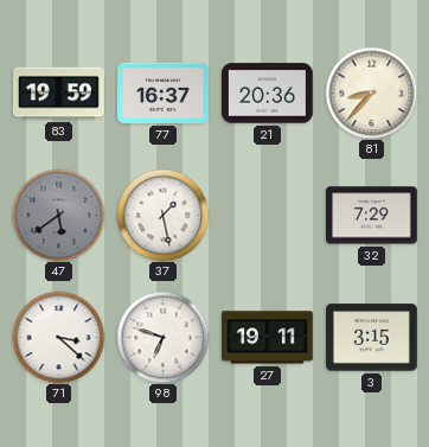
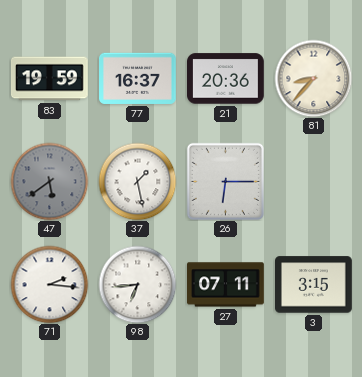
26: none -> 6:15
32: 7:29 -> none
71: 3:22 -> 2:16
98: 6:48 -> 6:44
27: 19:11 -> 07:11
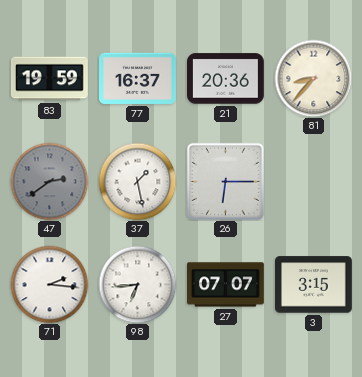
47: 5:39 -> 2:39
27: 07:11 -> 07:07
